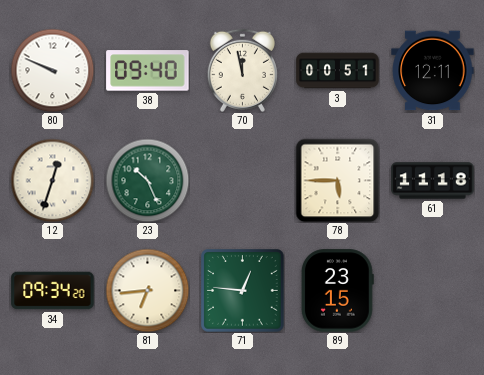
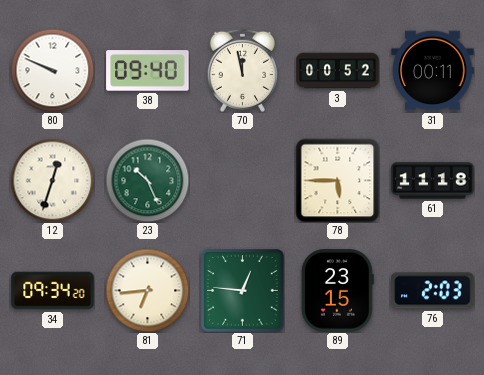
3: 00:51 -> 00:52
31: 12:11 -> 00:11
76: none -> 2:03
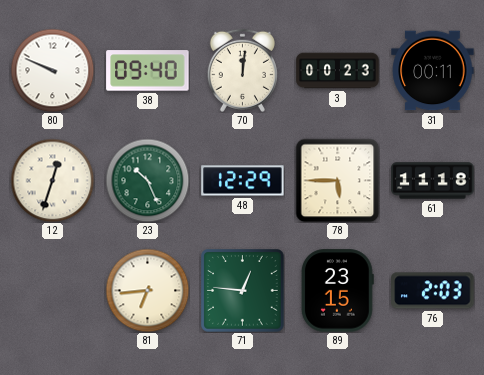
70: 11:58 -> 12:01
3: 00:52 -> 00:23
48: none -> 12:29
34: 09:34 -> none
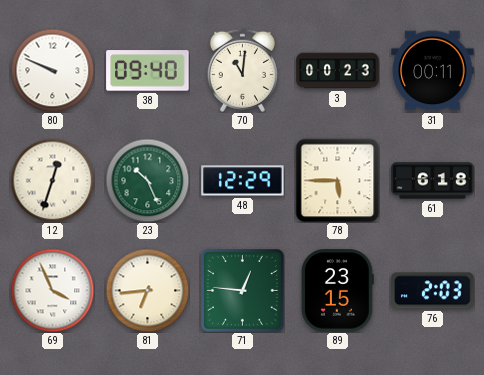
70: 12:01 -> 11:01
61: 11:18 -> 6:18
69: none -> 3:56
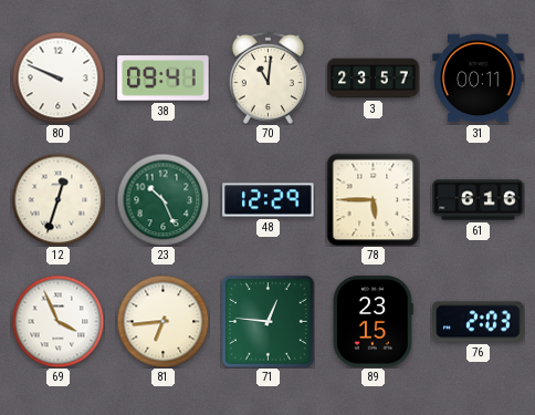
38: 09:40 -> 09:41
3: 00:23 -> 23:57
61: 6:18 -> 6:16
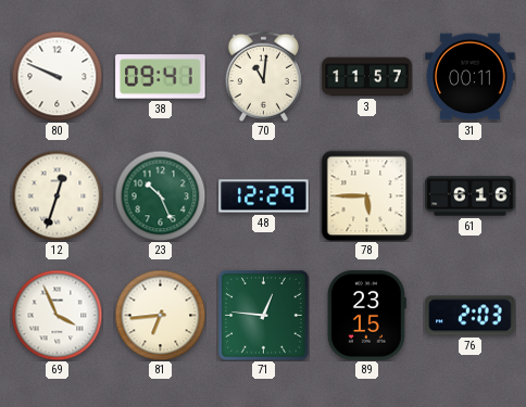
3: 23:57 -> 11:57
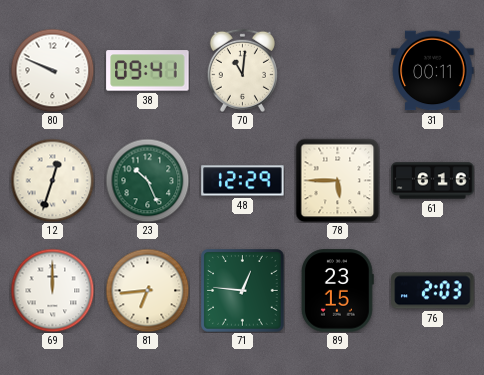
3: 11:57 -> none
69: 3:56 -> 12:00
